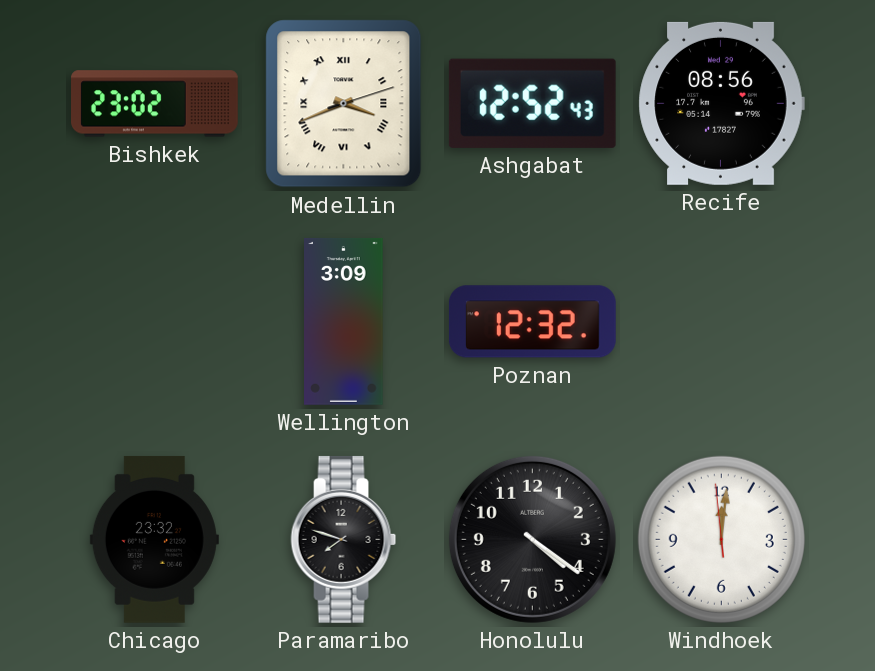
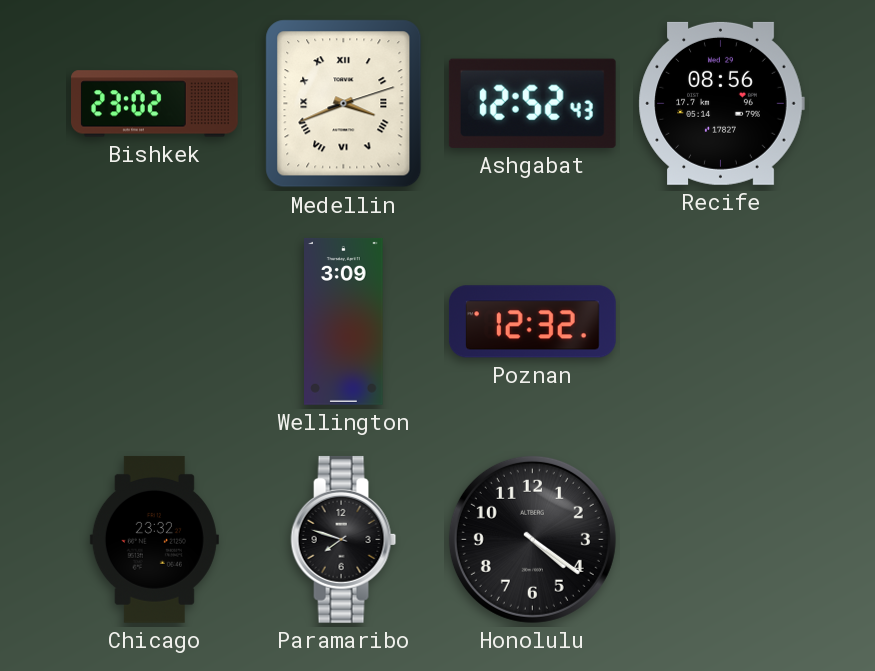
Windhoek: 12:00 -> none
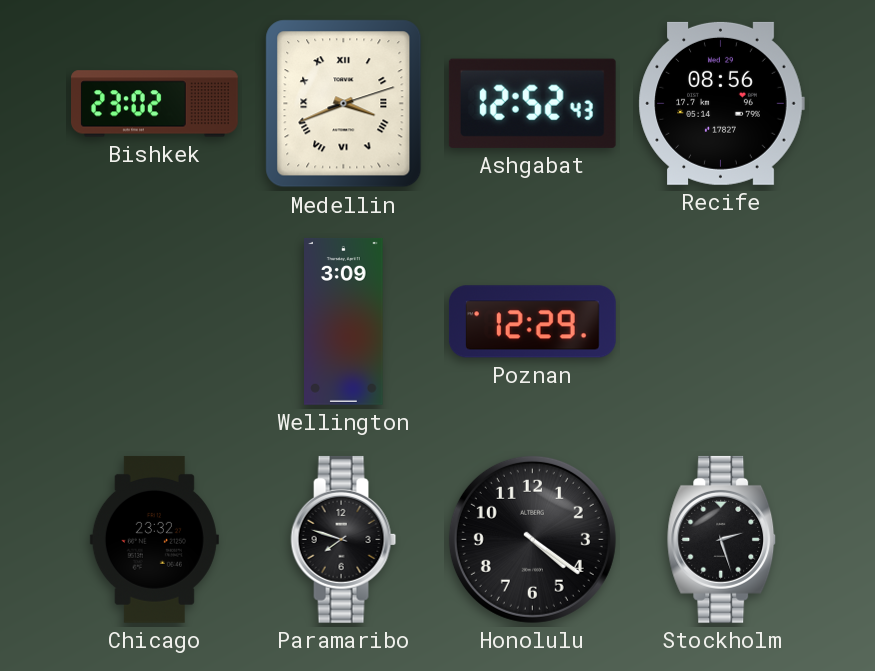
Poznan: 12:32 -> 12:29
Stockholm: none -> 2:27
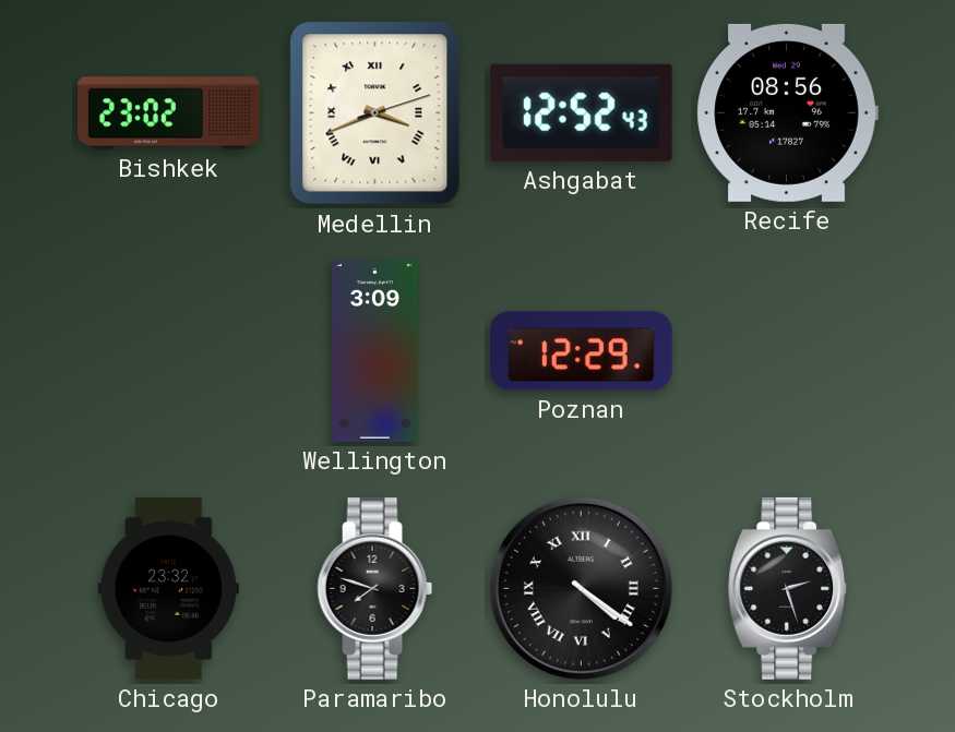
Honolulu numerals: Arabic -> Roman
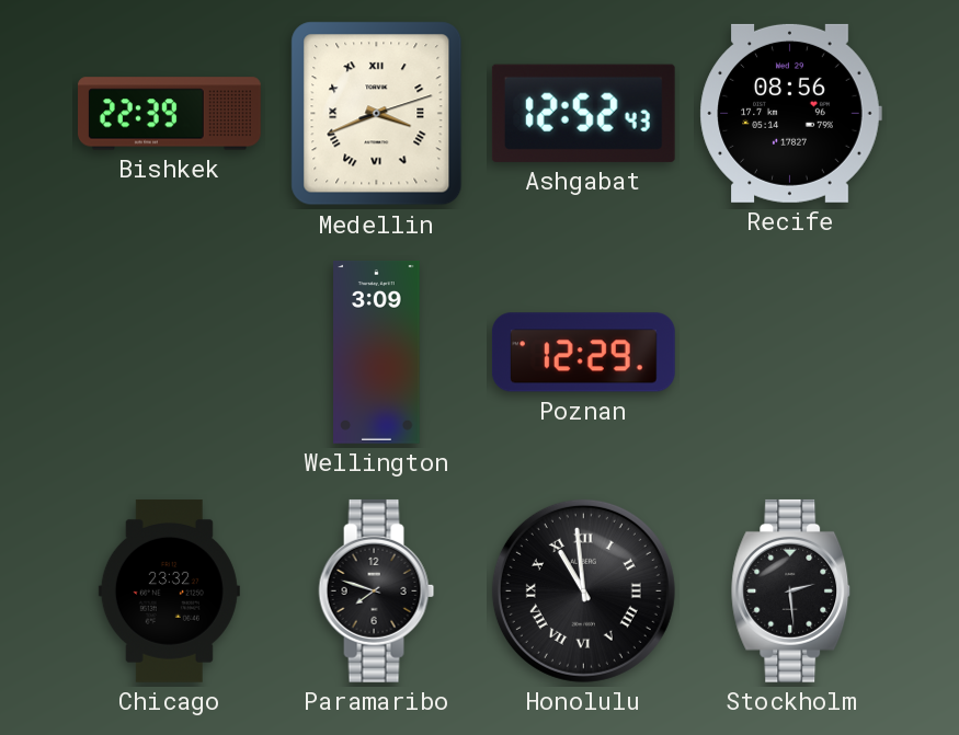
Bishkek: 23:02 -> 22:39
Honolulu: 4:21 -> 10:59
Stockholm: 2:27 -> 2:29
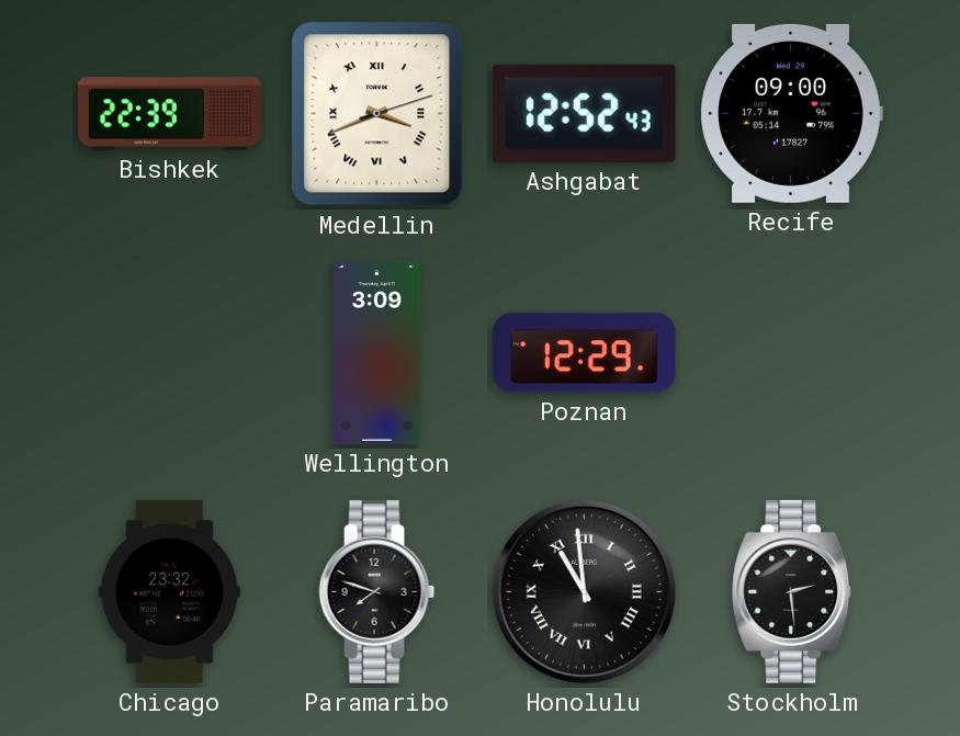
Recife: 08:56 -> 09:00
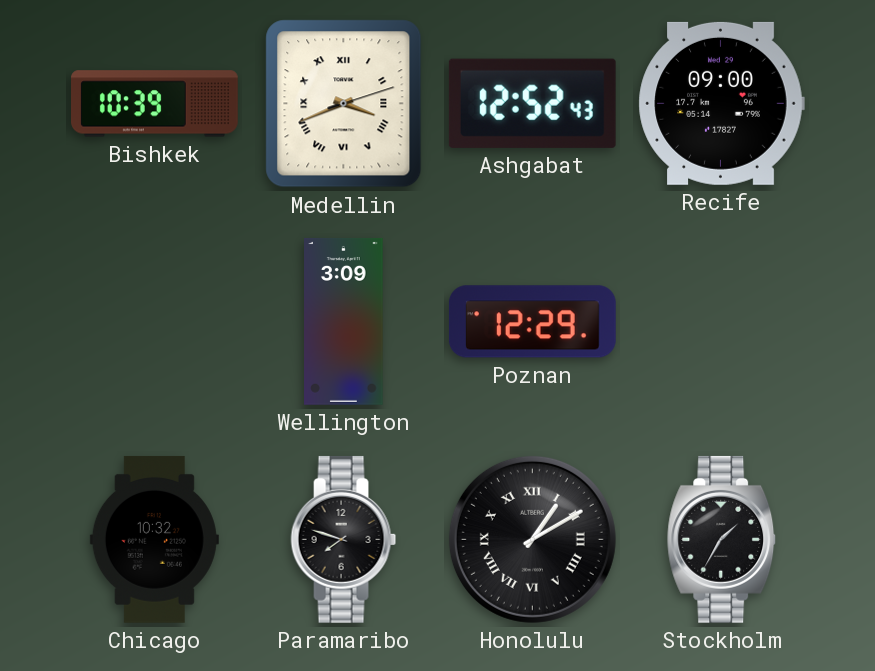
Bishkek: 22:39 -> 10:39
Chicago: 23:32 -> 10:32
Honolulu: 10:59 -> 1:10
Stockholm: 2:29 -> 1:35
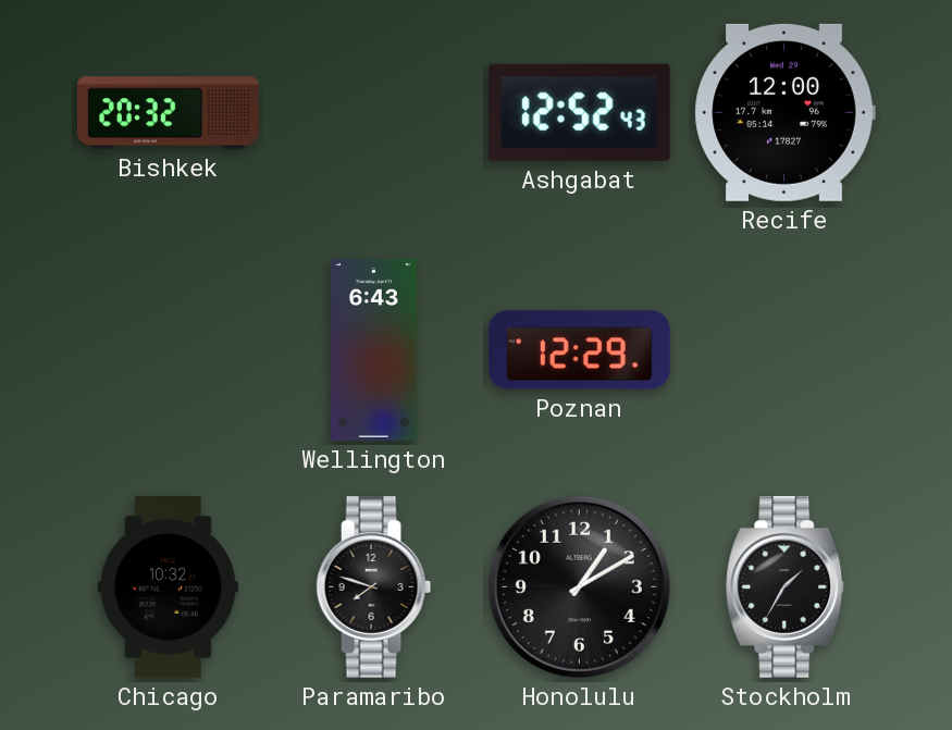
Bishkek: 10:39 -> 20:32
Medellin: 3:41 -> none
Recife: 09:00 -> 12:00
Wellington: 3:09 -> 6:43
Honolulu numerals: Roman -> Arabic
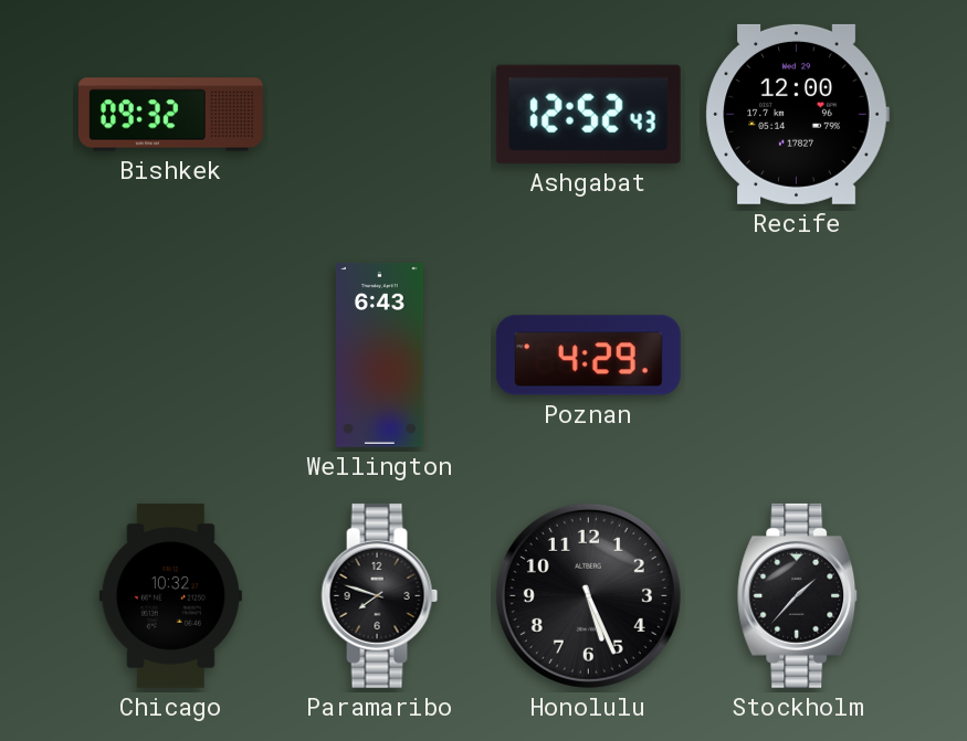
Bishkek: 20:32 -> 09:32
Poznan: 12:29 -> 4:29
Honolulu: 1:10 -> 5:26
Stockholm: 1:35 -> 1:37
